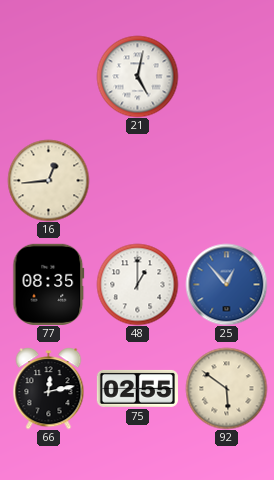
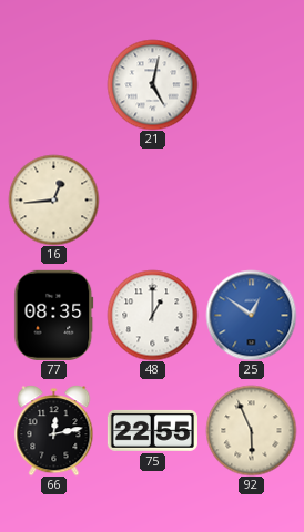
25: 12:53 -> 12:51
75: 02:55 -> 22:55
92: 5:51 -> 5:56
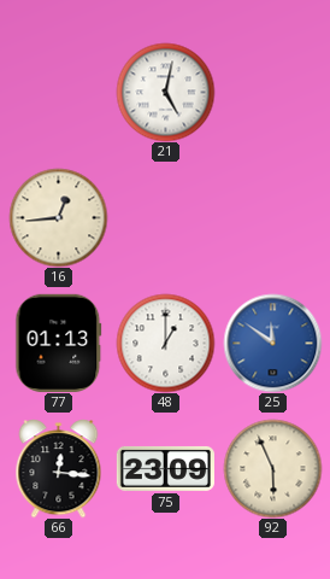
77: 08:35 -> 01:13
25: 12:51 -> 11:51
66: 12:13 -> 12:16
75: 22:55 -> 23:09
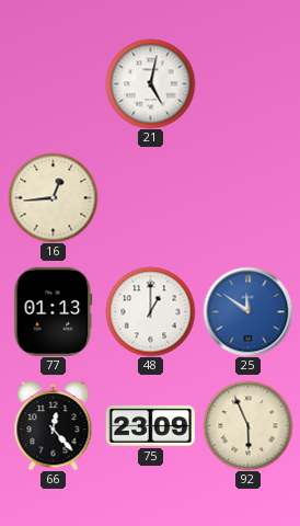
66: 12:16 -> 12:23
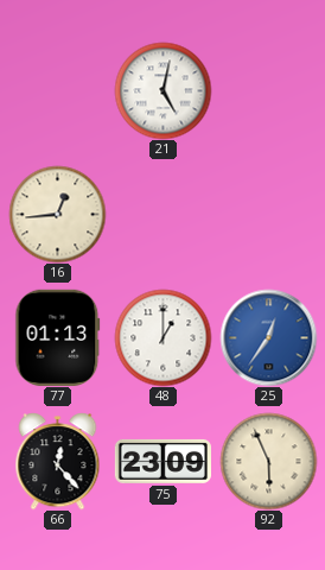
25: 11:51 -> 12:36
